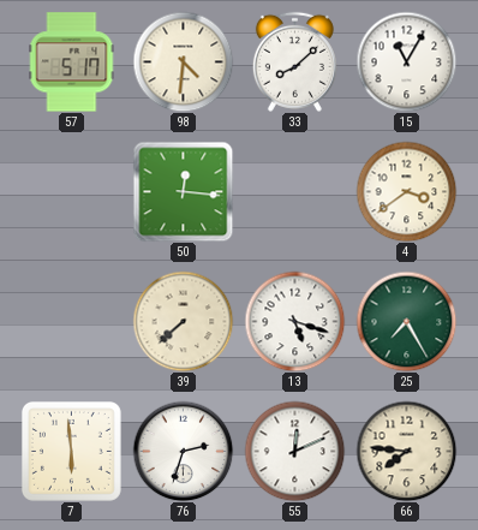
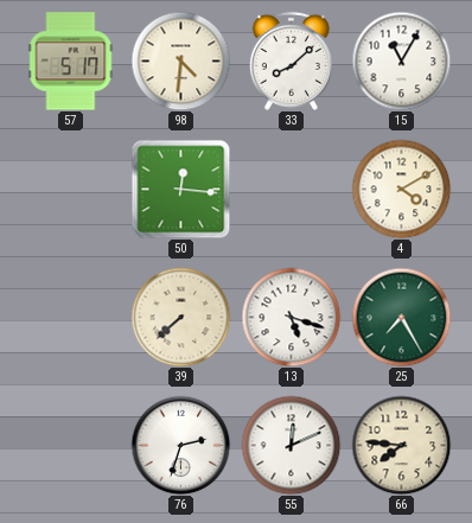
4: 3:39 -> 4:10
7: 5:59 -> none
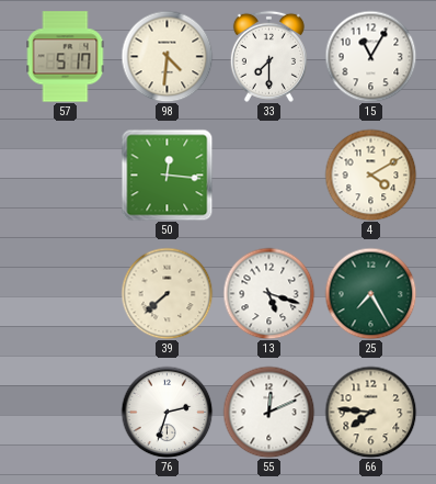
33: 8:08 -> 7:30
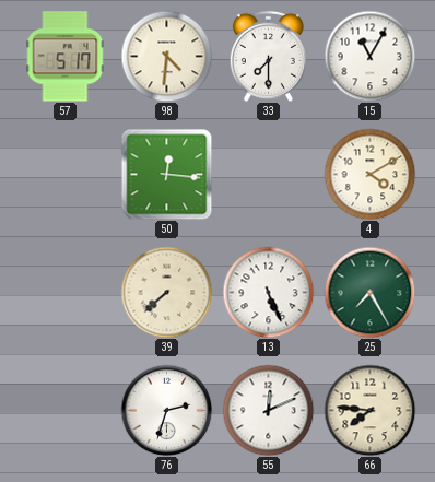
13: 5:18 -> 5:26
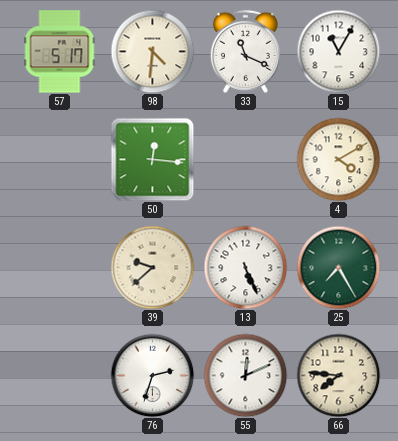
33: 7:30 -> 11:19
39: 7:38 -> 9:38
